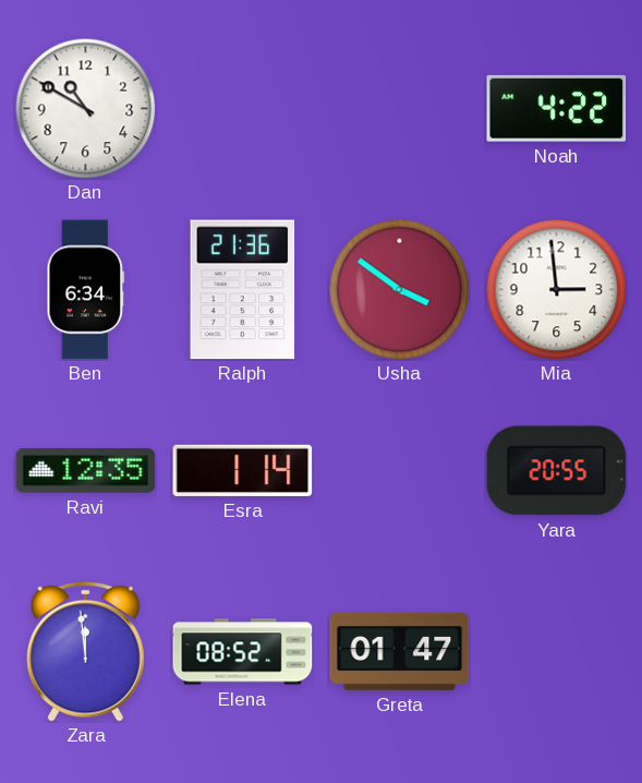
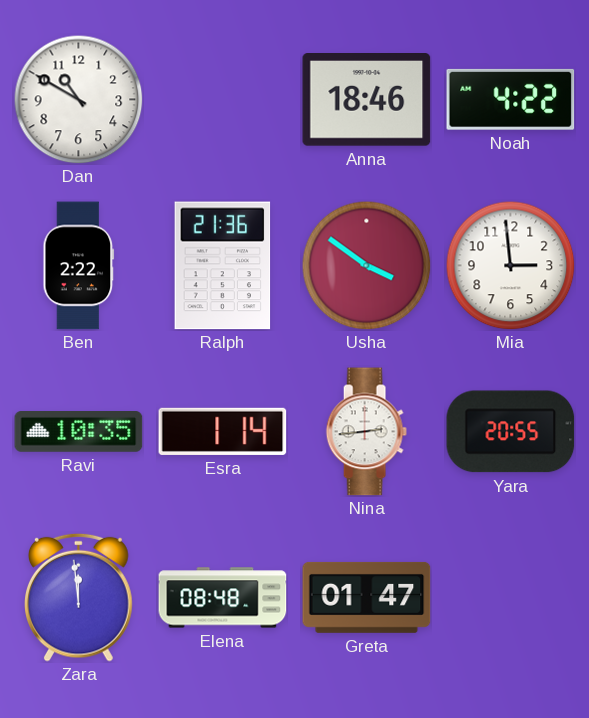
Anna: none -> 18:46
Ben: 6:34 -> 2:22
Ravi: 12:35 -> 10:35
Nina: none -> 2:44
Elena: 08:52 -> 08:48
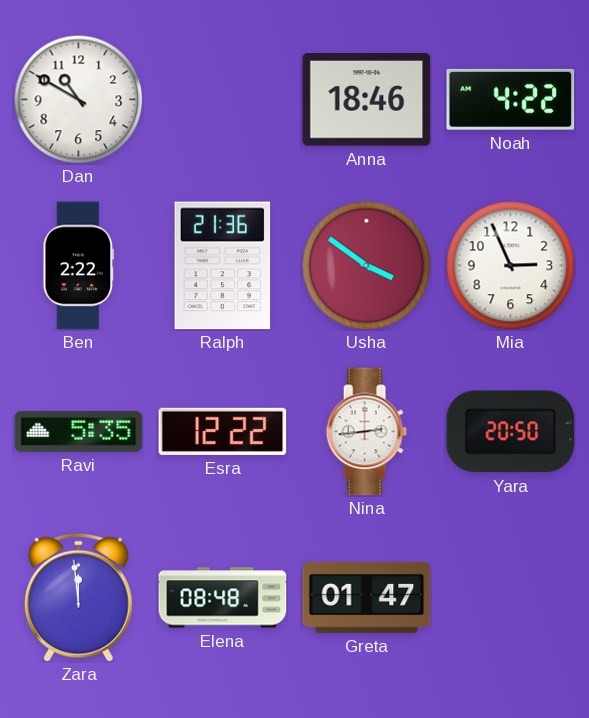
Mia: 2:59 -> 2:56
Ravi: 10:35 -> 5:35
Esra: 1:14 -> 12:22
Yara: 20:55 -> 20:50
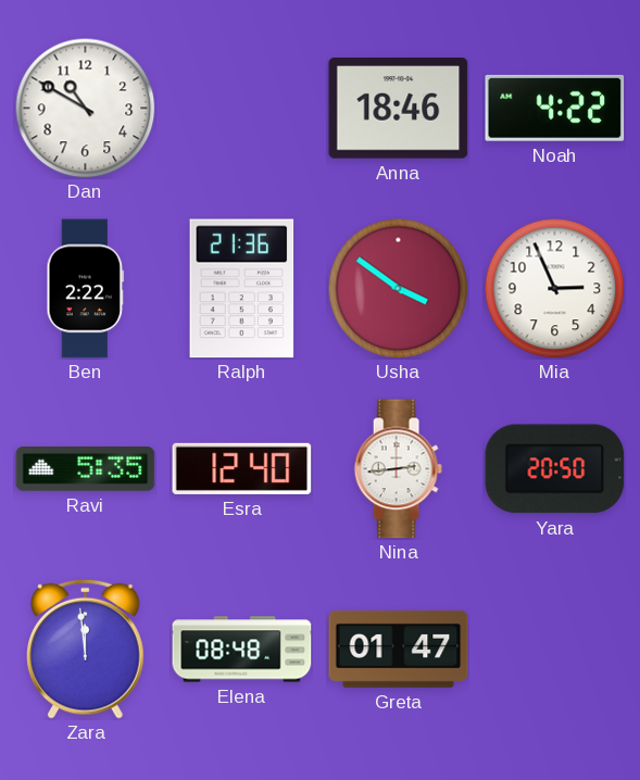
Esra: 12:22 -> 12:40
